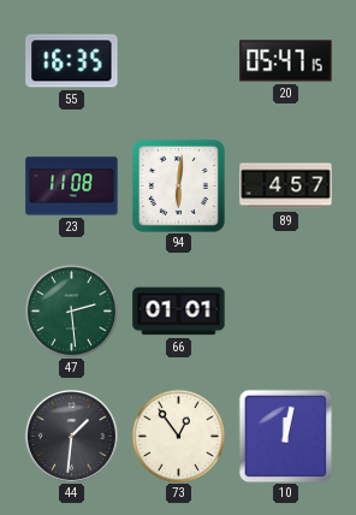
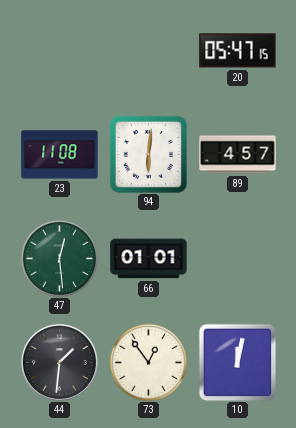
55: 16:35 -> none
47: 2:29 -> 12:29
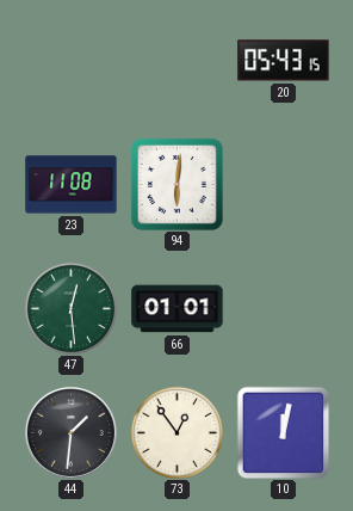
20: 05:47 -> 05:43
89: 4:57 -> none
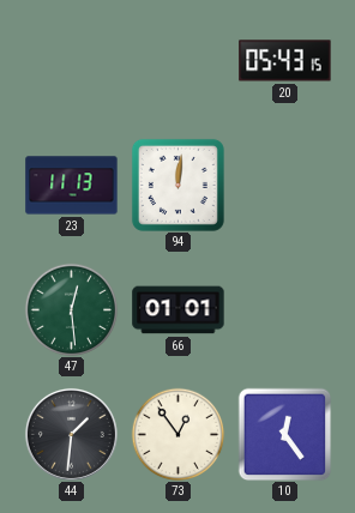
23: 11:08 -> 11:13
94: 6:01 -> 12:01
10: 12:02 -> 12:24
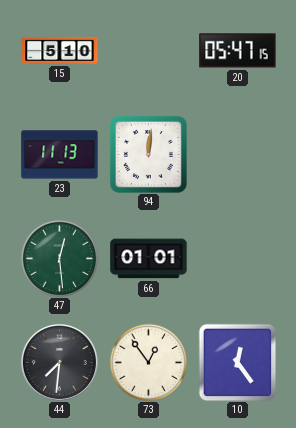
15: none -> 5:10
20: 05:43 -> 05:47
44: 1:31 -> 7:31
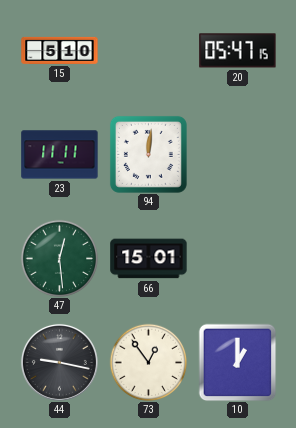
23: 11:13 -> 11:11
66: 01:01 -> 15:01
44: 7:31 -> 9:17
10: 12:24 -> 1:00
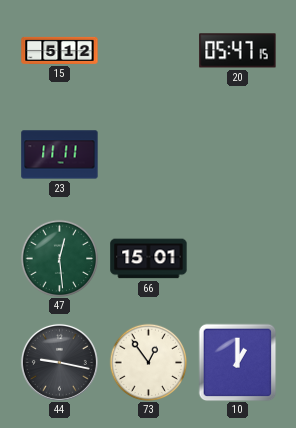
15: 5:10 -> 5:12
94: 12:01 -> none
